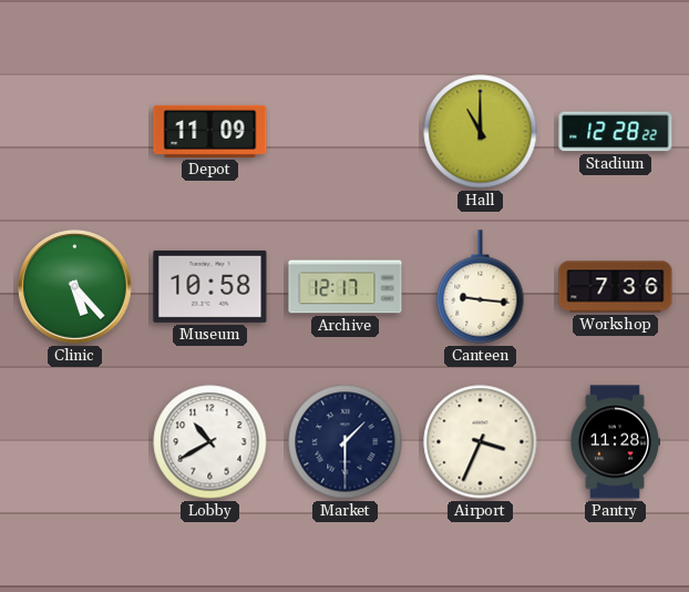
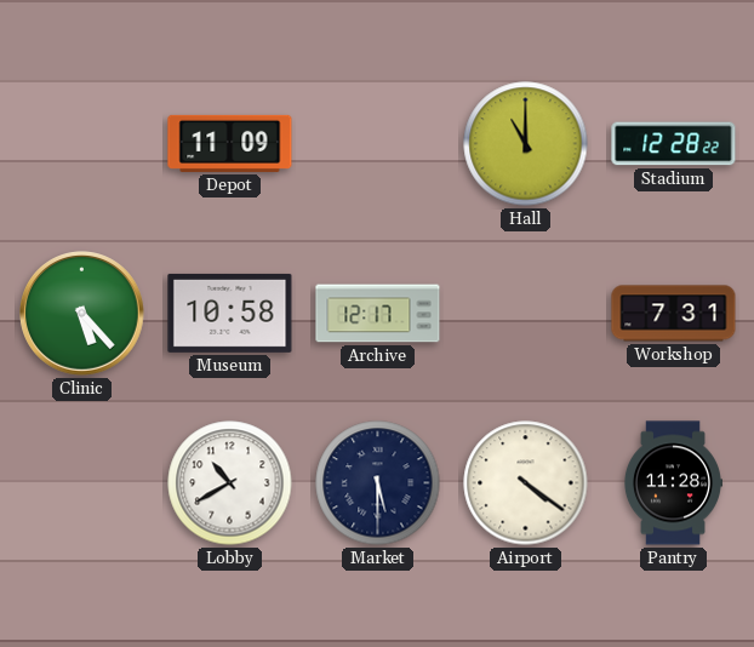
Canteen: 9:16 -> none
Workshop: 7:36 -> 7:31
Market: 1:30 -> 5:30
Airport: 3:34 -> 4:21
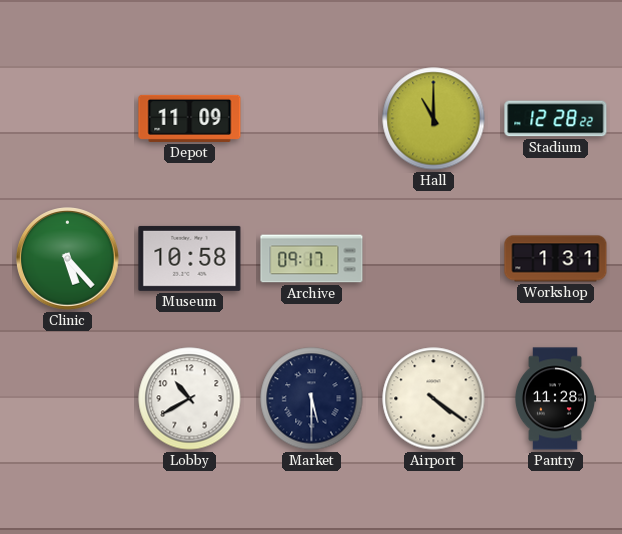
Archive: 12:17 -> 09:17
Workshop: 7:31 -> 1:31
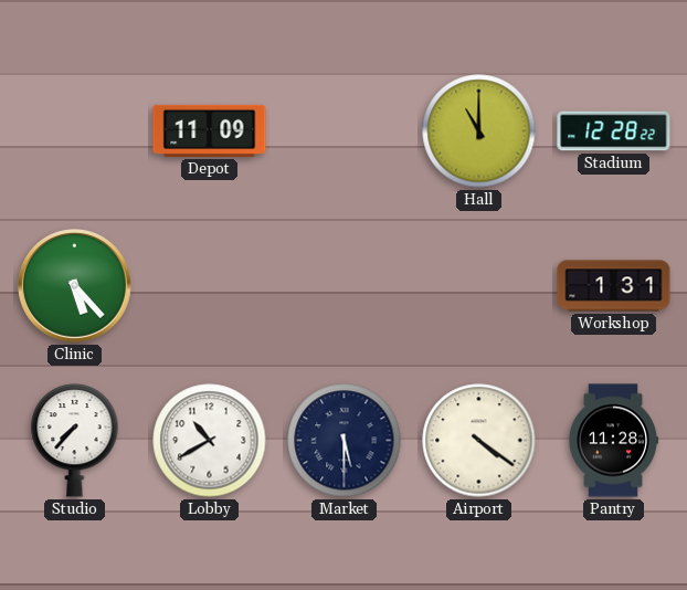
Museum: 10:58 -> none
Archive: 09:17 -> none
Studio: none -> 7:37
